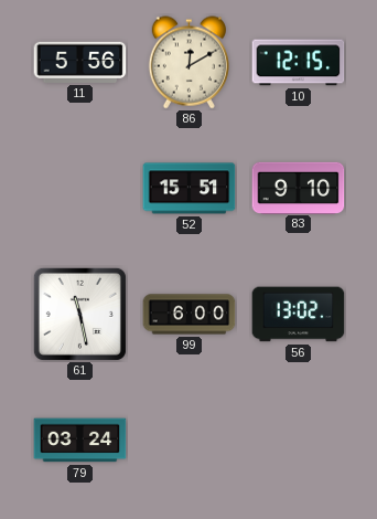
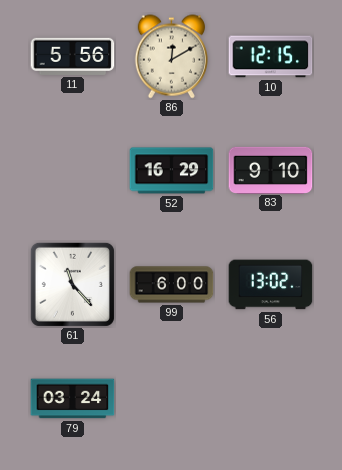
52: 15:51 -> 16:29
61: 11:28 -> 11:23
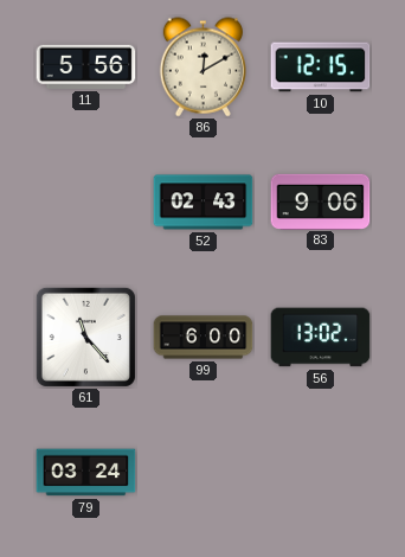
52: 16:29 -> 02:43
83: 9:10 -> 9:06
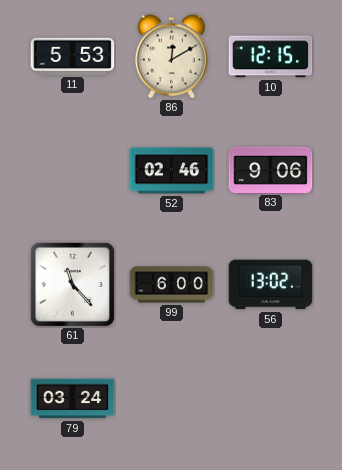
11: 5:56 -> 5:53
52: 02:43 -> 02:46
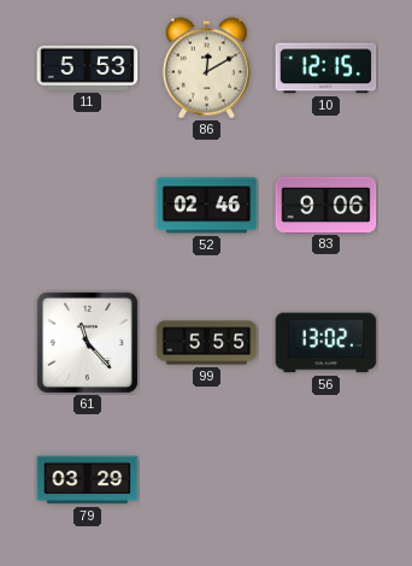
99: 6:00 -> 5:55
79: 03:24 -> 03:29
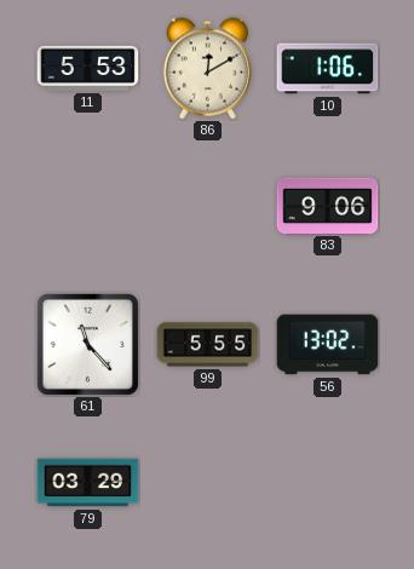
10: 12:15 -> 1:06
52: 02:46 -> none
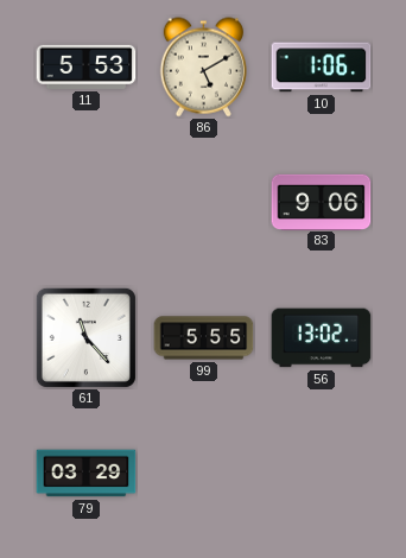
86: 12:10 -> 5:10
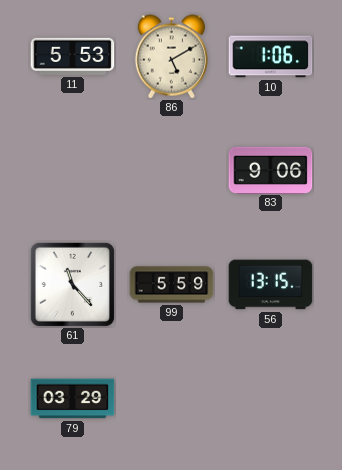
99: 5:55 -> 5:59
56: 13:02 -> 13:15
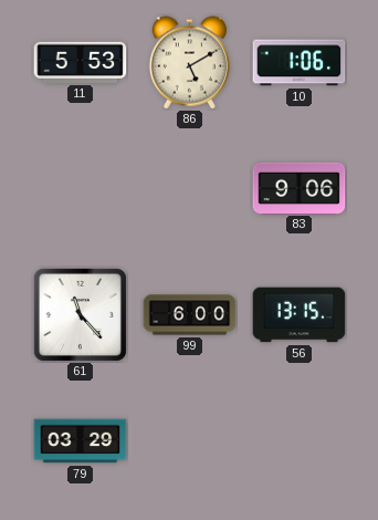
99: 5:59 -> 6:00
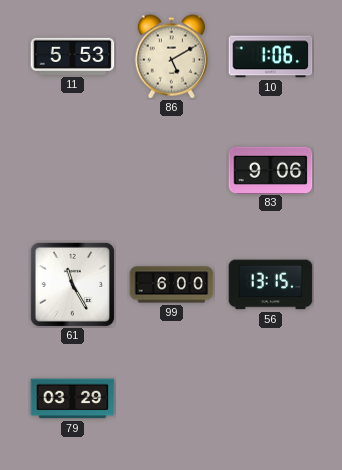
61: 11:23 -> 11:25
